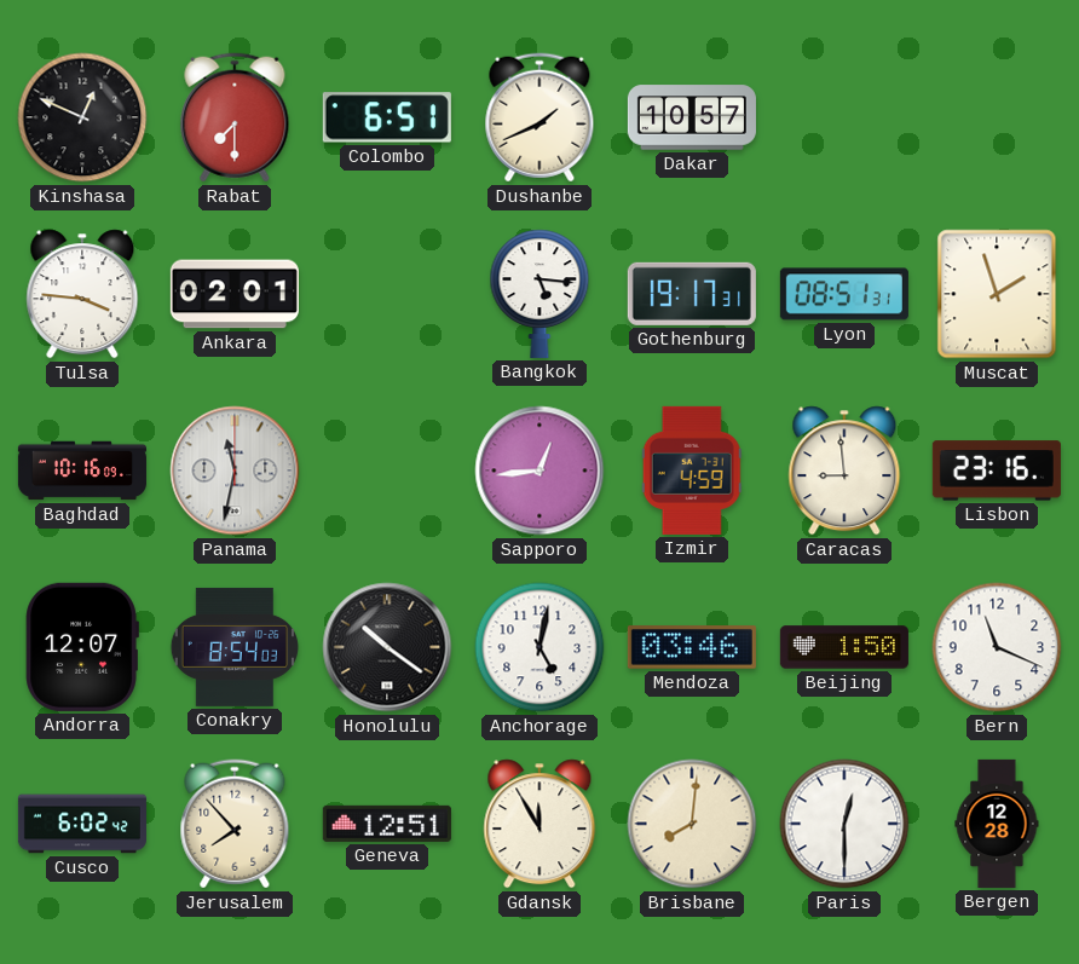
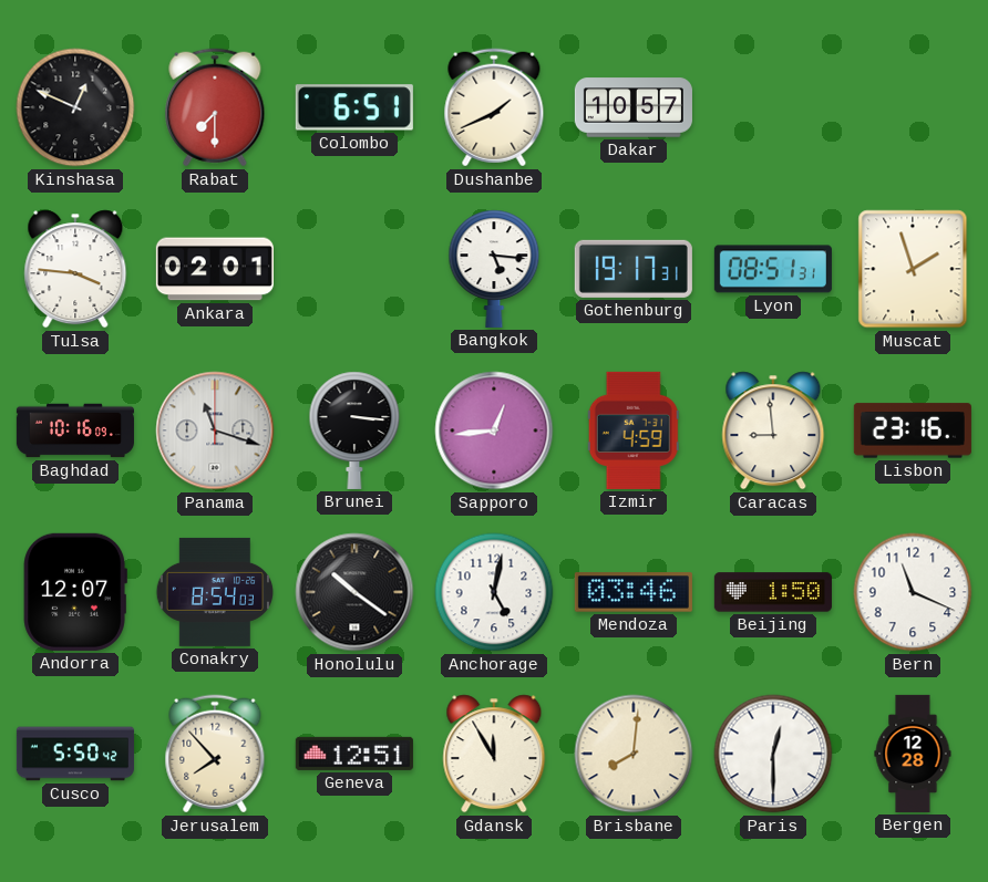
Panama: 11:32 -> 11:18
Brunei: none -> 3:16
Cusco: 6:02 -> 5:50
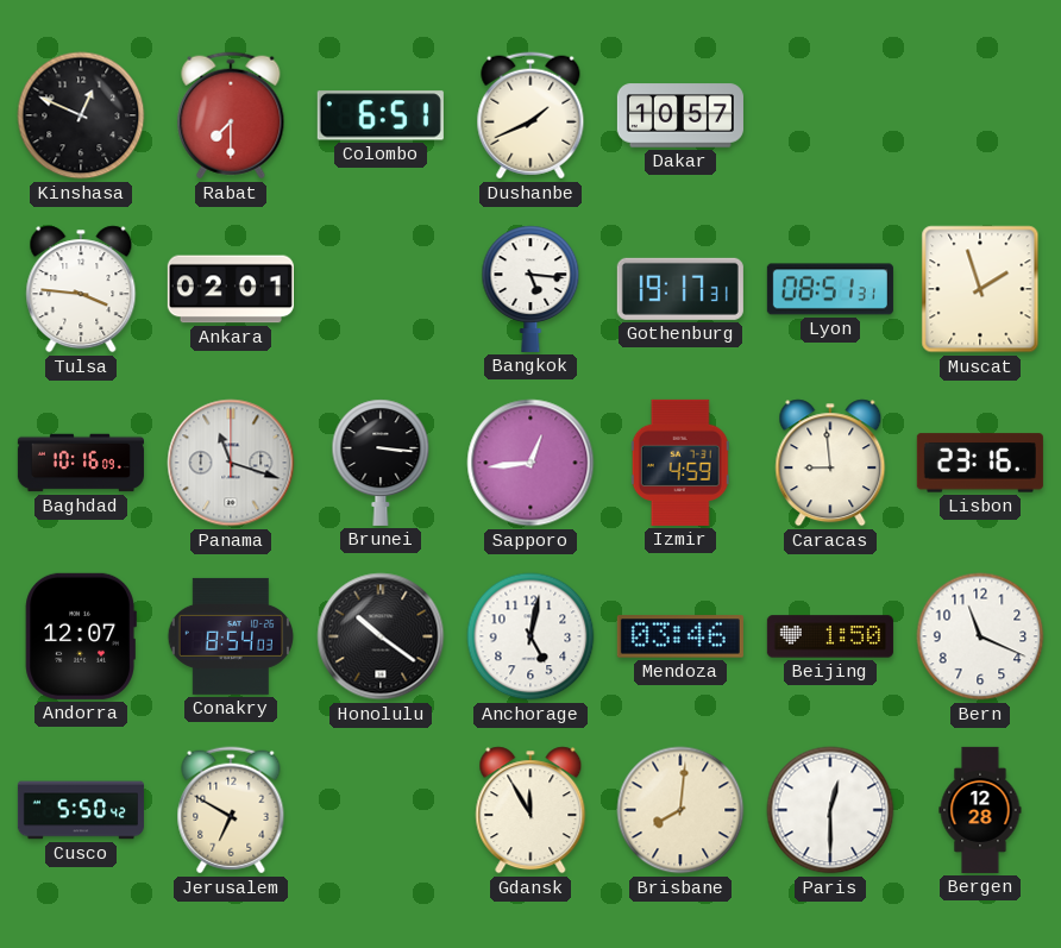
Jerusalem: 7:53 -> 6:50
Geneva: 12:51 -> none
